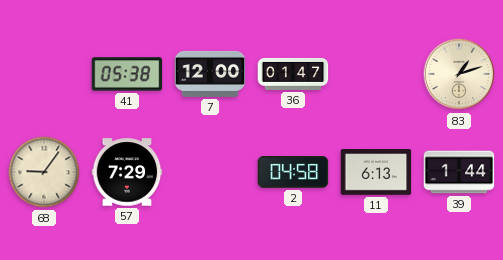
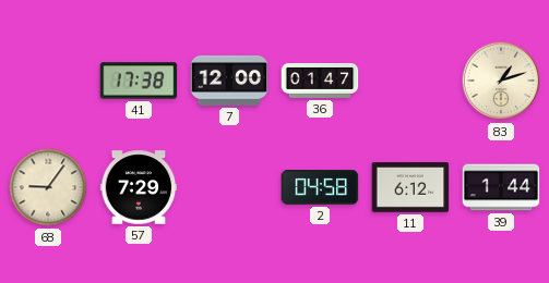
41: 05:38 -> 17:38
11: 6:13 -> 6:12
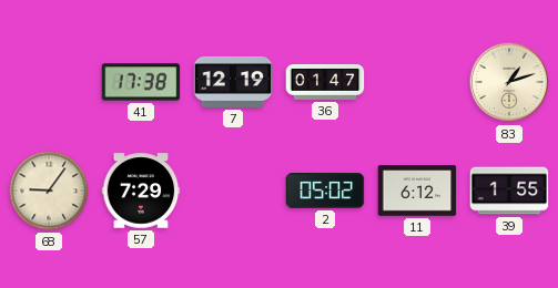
7: 12:00 -> 12:19
2: 04:58 -> 05:02
39: 1:44 -> 1:55
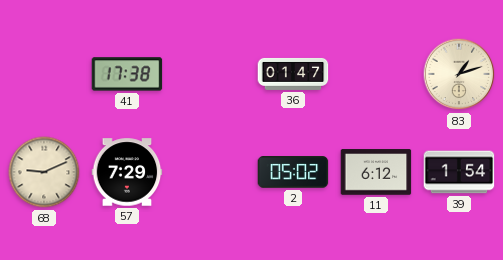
7: 12:19 -> none
68: 9:06 -> 9:11
39: 1:55 -> 1:54
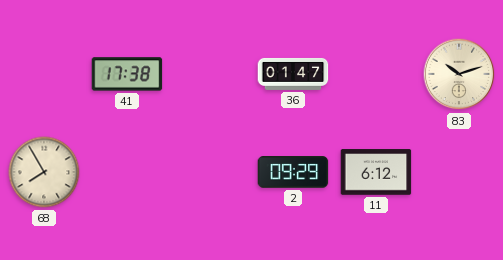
83: 1:12 -> 10:12
68: 9:11 -> 7:55
57: 7:29 -> none
2: 05:02 -> 09:29
39: 1:54 -> none
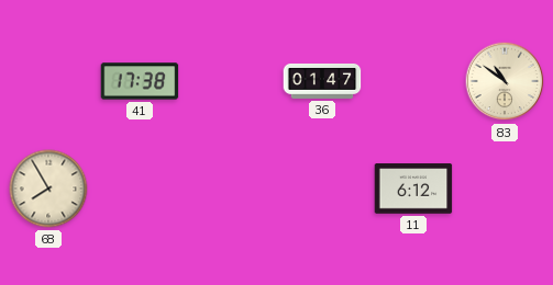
83: 10:12 -> 10:51
2: 09:29 -> none
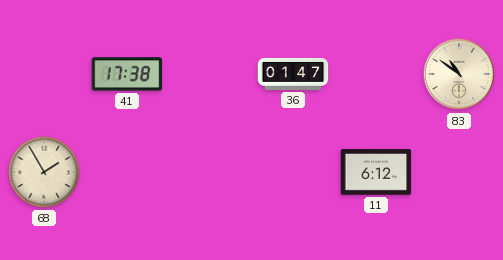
68: 7:55 -> 1:55
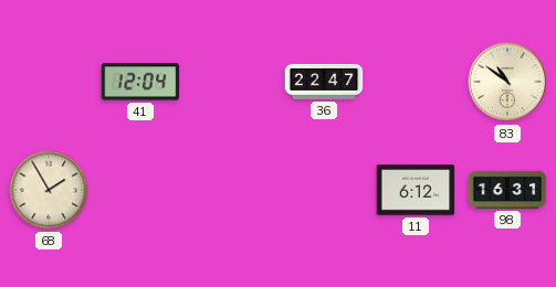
41: 17:38 -> 12:04
36: 01:47 -> 22:47
98: none -> 16:31
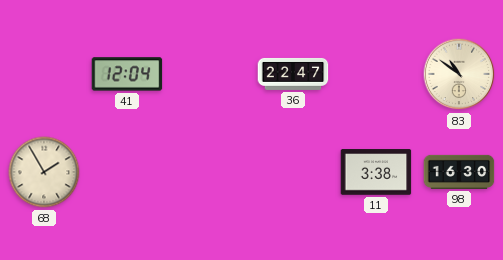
11: 6:12 -> 3:38
98: 16:31 -> 16:30
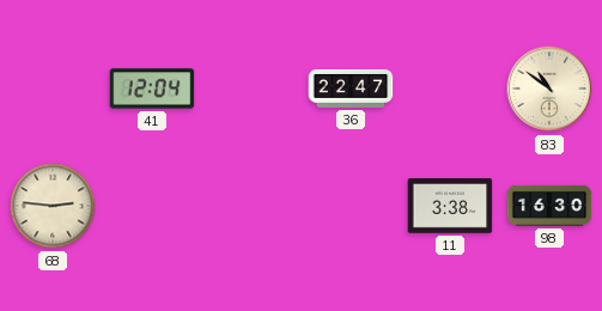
68: 1:55 -> 2:46
